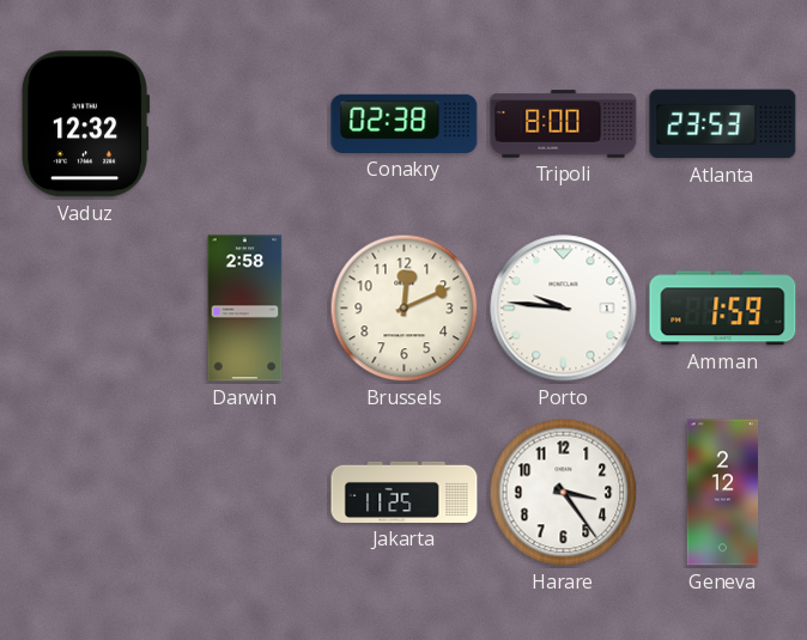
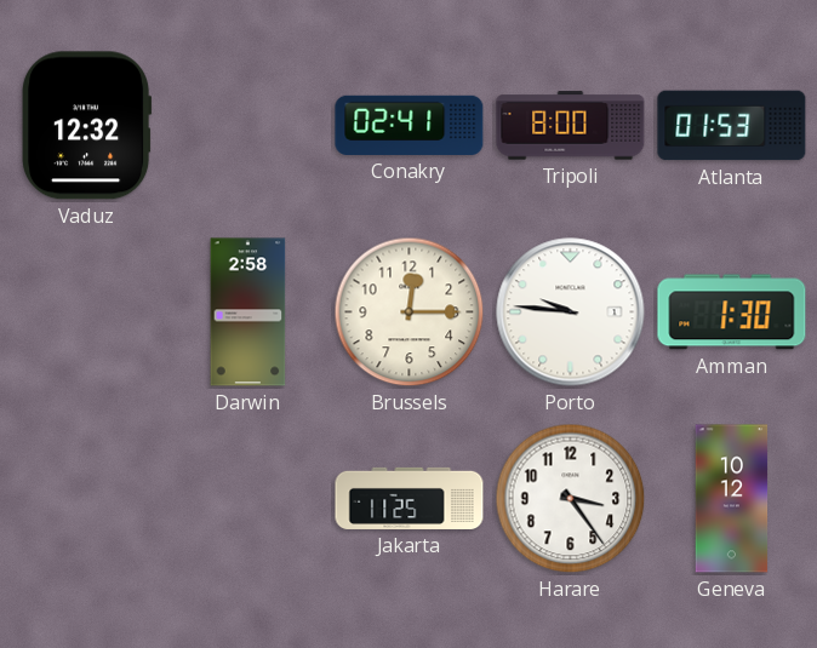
Conakry: 02:38 -> 02:41
Atlanta: 23:53 -> 01:53
Brussels: 12:11 -> 12:15
Amman: 1:59 -> 1:30
Geneva: 2:12 -> 10:12
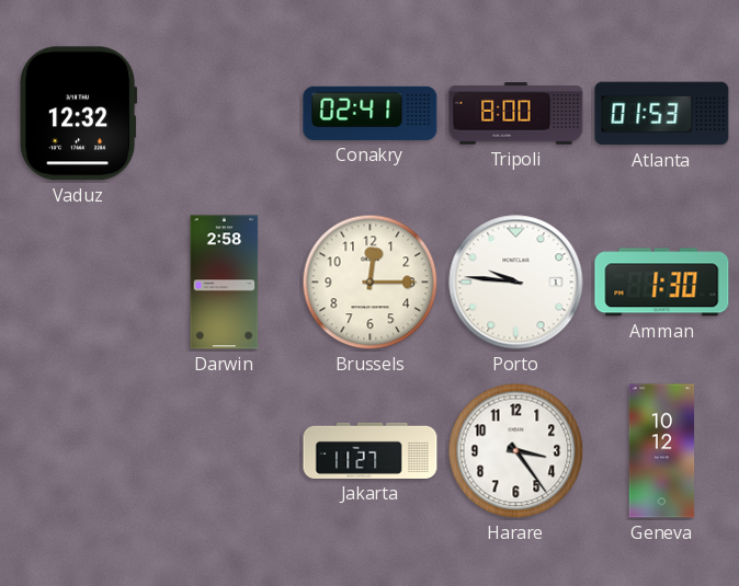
Jakarta: 11:25 -> 11:27
